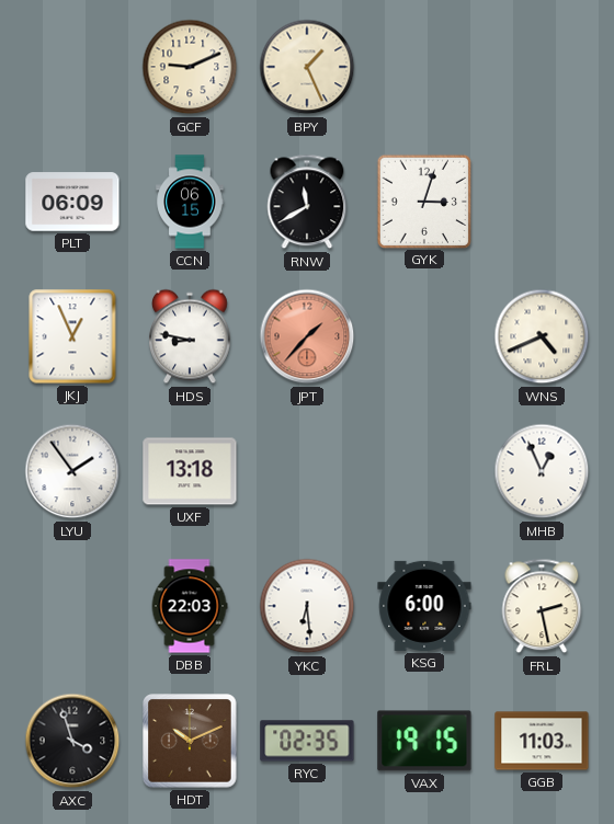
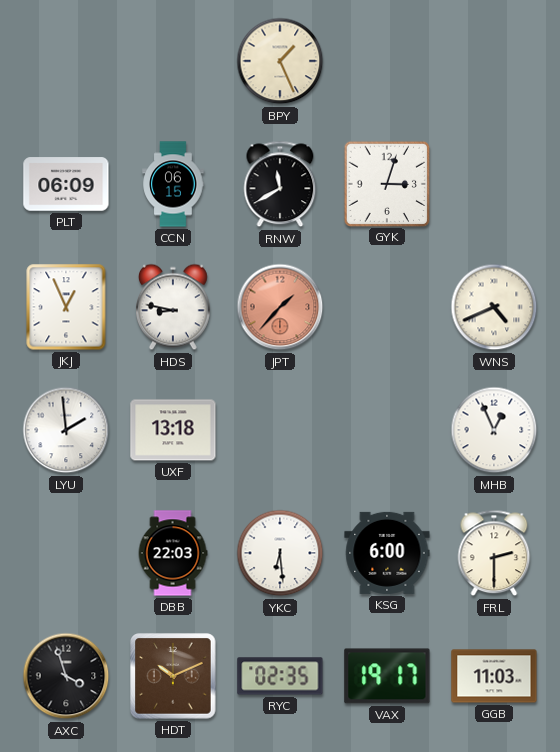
GCF: 9:11 -> none
LYU: 1:54 -> 1:59
FRL: 2:28 -> 2:30
VAX: 19:15 -> 19:17
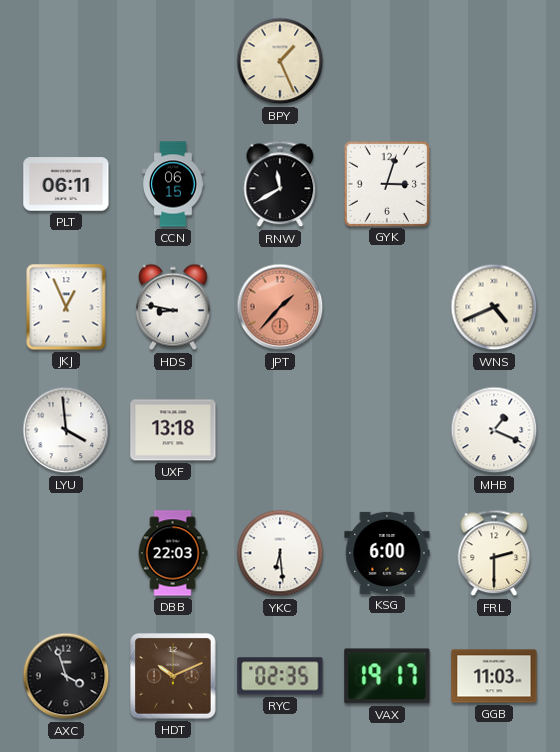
PLT: 06:09 -> 06:11
LYU: 1:59 -> 3:59
MHB: 12:56 -> 1:19
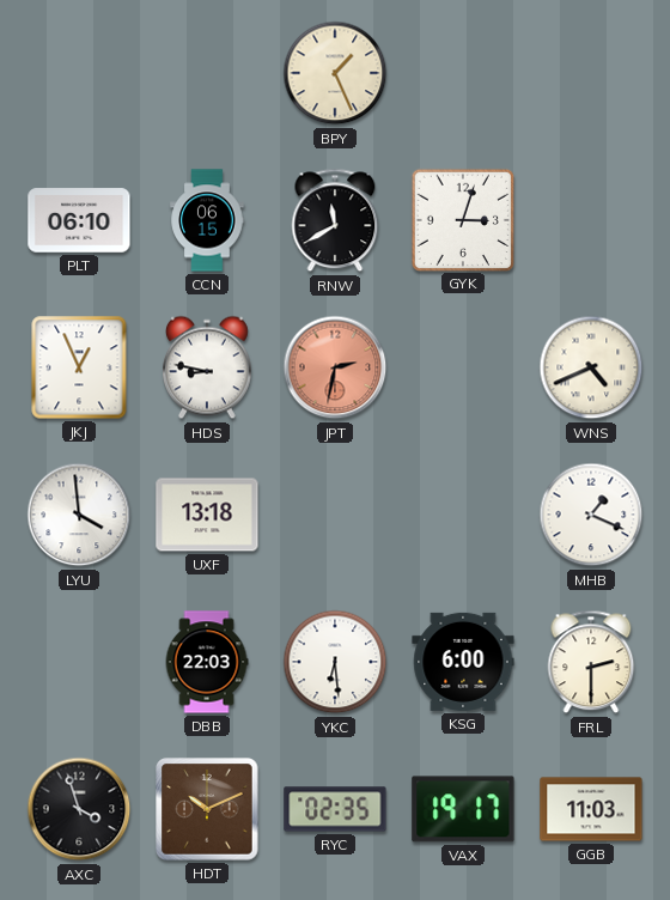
PLT: 06:11 -> 06:10
JPT: 1:37 -> 2:32
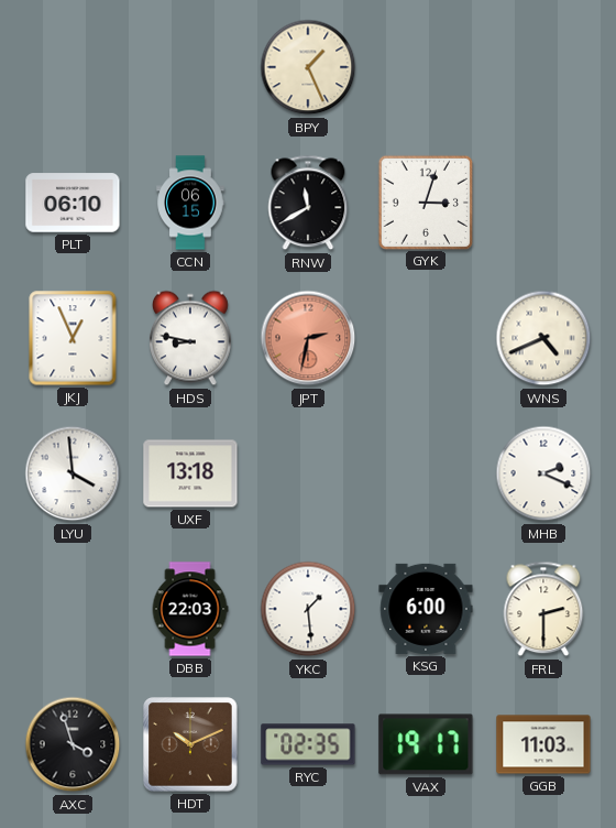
MHB: 1:19 -> 2:19
YKC: 6:29 -> 1:29
